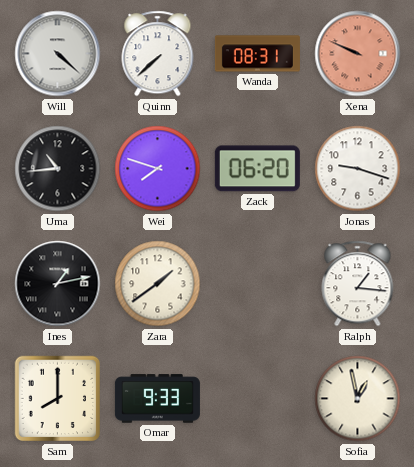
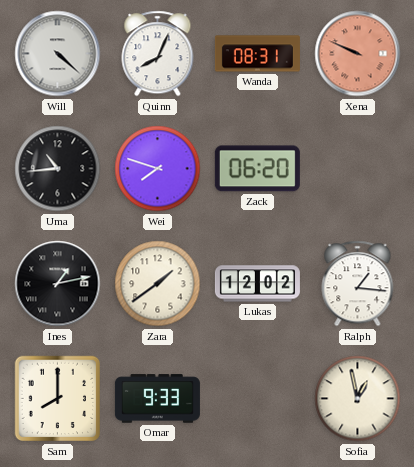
Quinn: 7:38 -> 8:04
Jonas: 9:18 -> none
Lukas: none -> 12:02
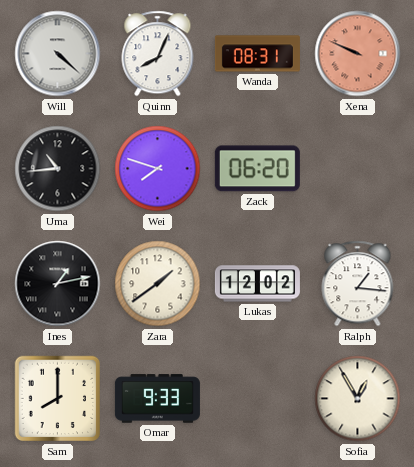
Sofia: 12:58 -> 12:55
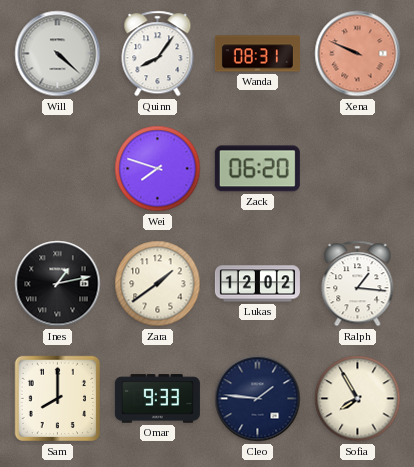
Quinn: 8:04 -> 8:06
Uma: 10:44 -> none
Cleo: none -> 1:46
Sofia: 12:55 -> 7:55
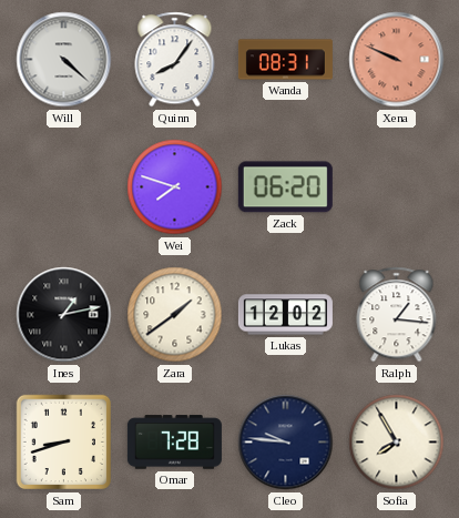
Sam: 8:00 -> 8:42
Omar: 9:33 -> 7:28
Cleo: 1:46 -> 9:46
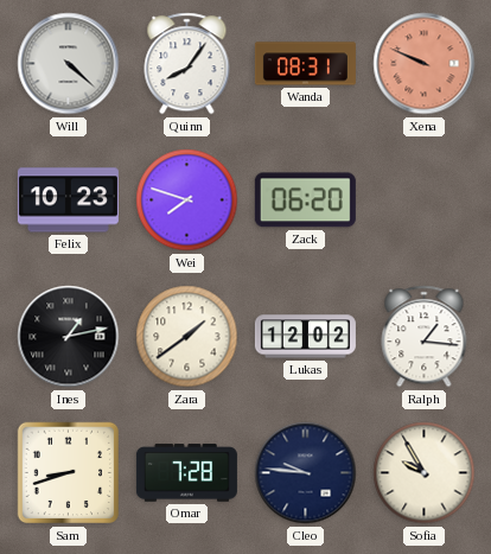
Felix: none -> 10:23
Sofia: 7:55 -> 9:55
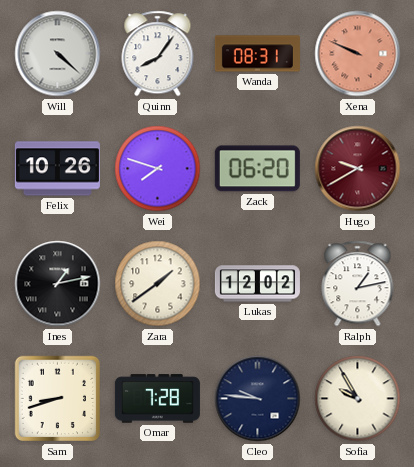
Felix: 10:23 -> 10:26
Hugo: none -> 9:40
Ralph: 1:16 -> 1:13
